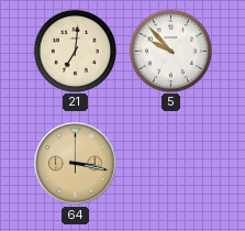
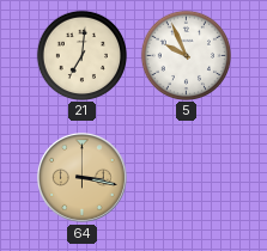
5: 9:53 -> 9:56
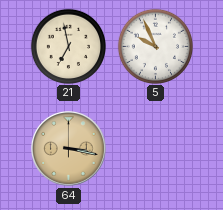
21: 7:01 -> 6:58
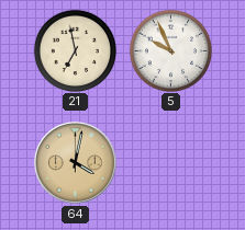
64: 3:17 -> 4:02
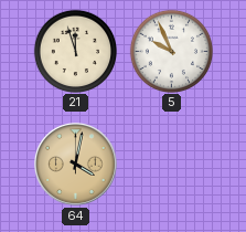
21: 6:58 -> 11:57
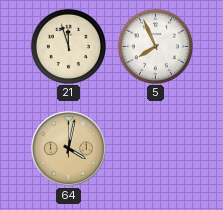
5: 9:56 -> 7:56
